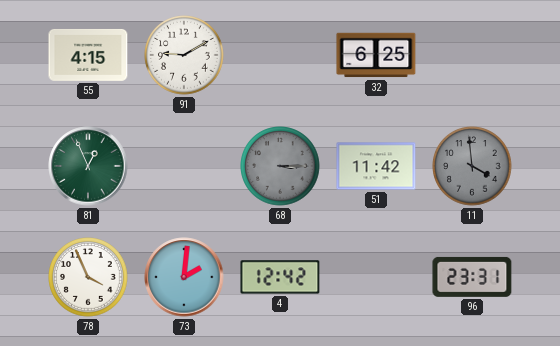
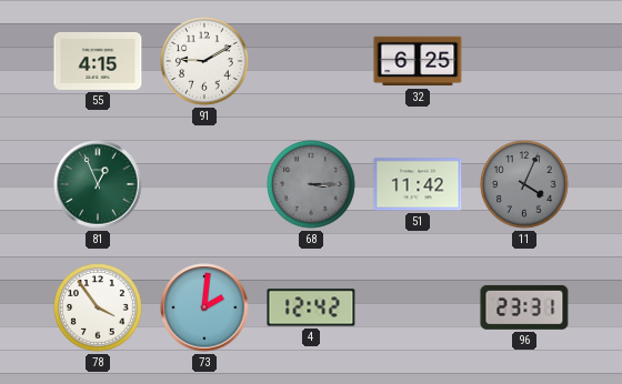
11: 3:59 -> 4:04
78: 3:56 -> 3:54
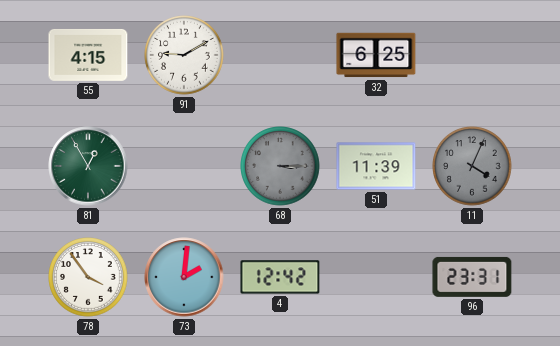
81: 12:56 -> 12:55
51: 11:42 -> 11:39
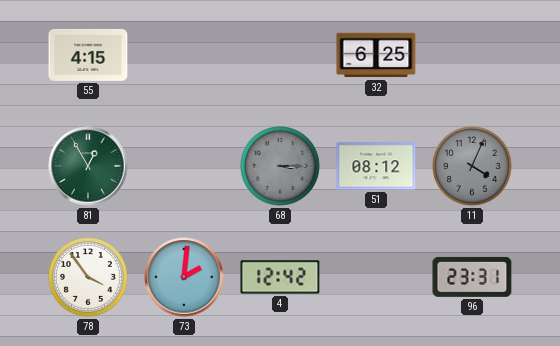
91: 9:10 -> none
51: 11:39 -> 08:12
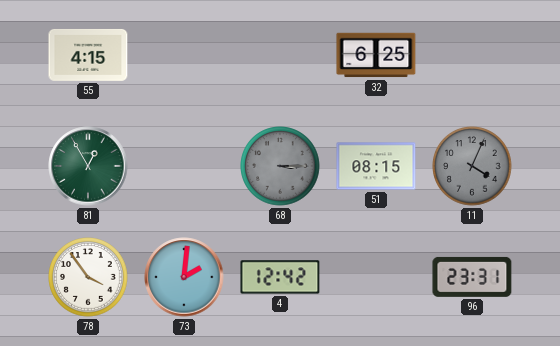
51: 08:12 -> 08:15
